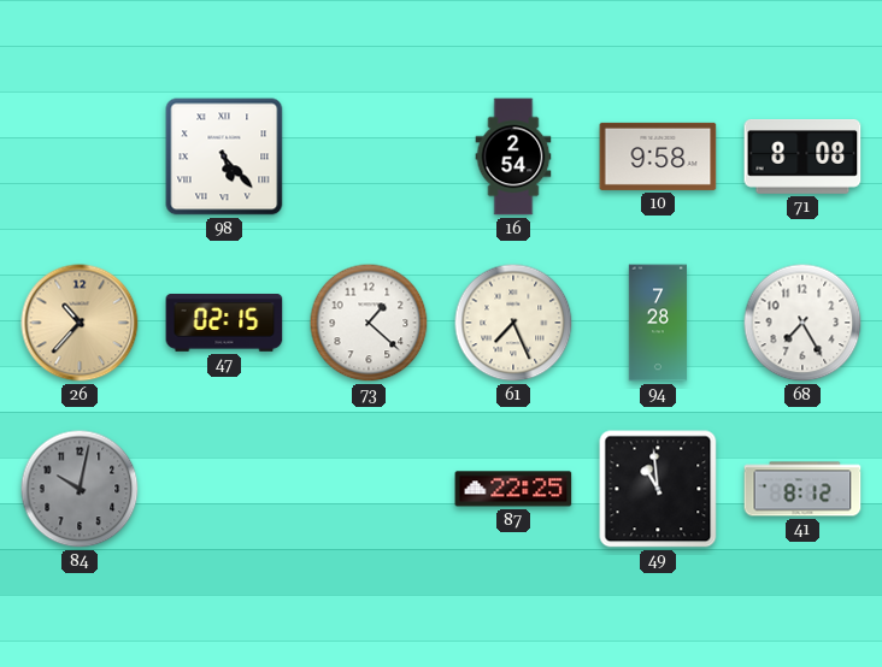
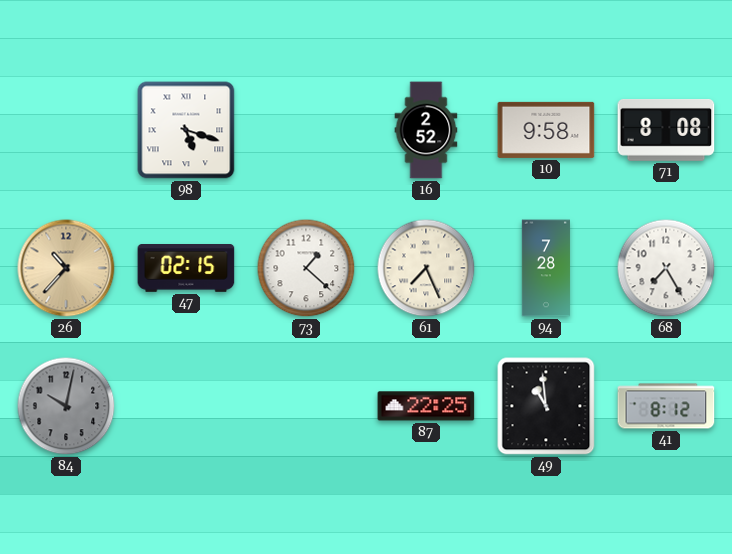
98: 5:23 -> 5:18
16: 2:54 -> 2:52
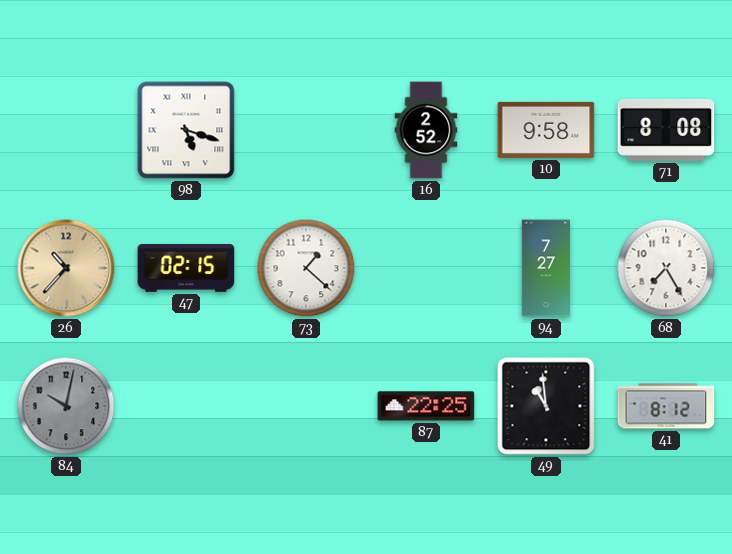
61: 7:26 -> none
94: 7:28 -> 7:27
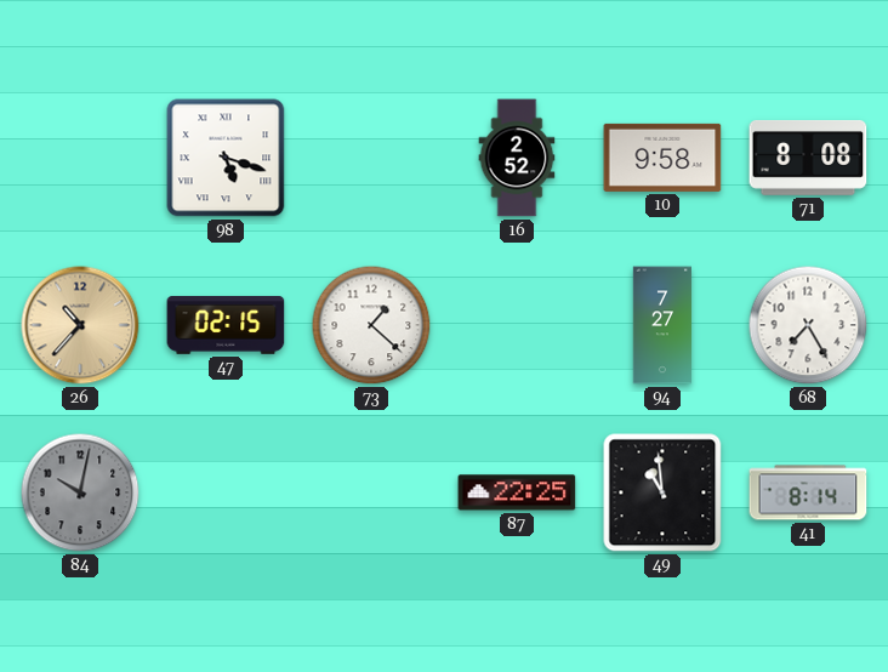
41: 8:12 -> 8:14
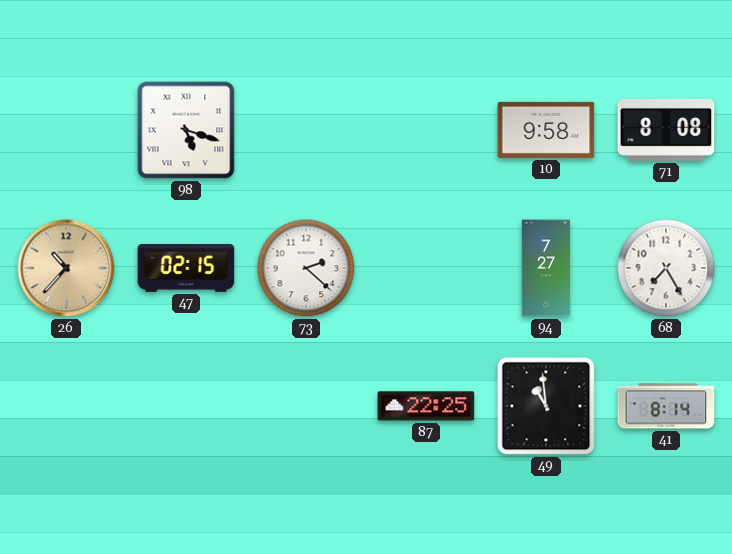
16: 2:52 -> none
73: 1:22 -> 2:22
84: 10:02 -> none
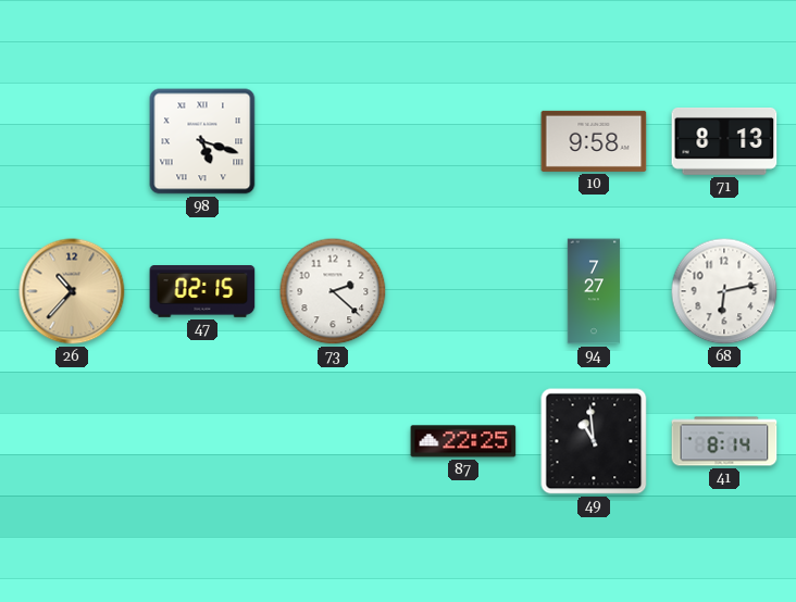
71: 8:08 -> 8:13
68: 7:25 -> 6:13
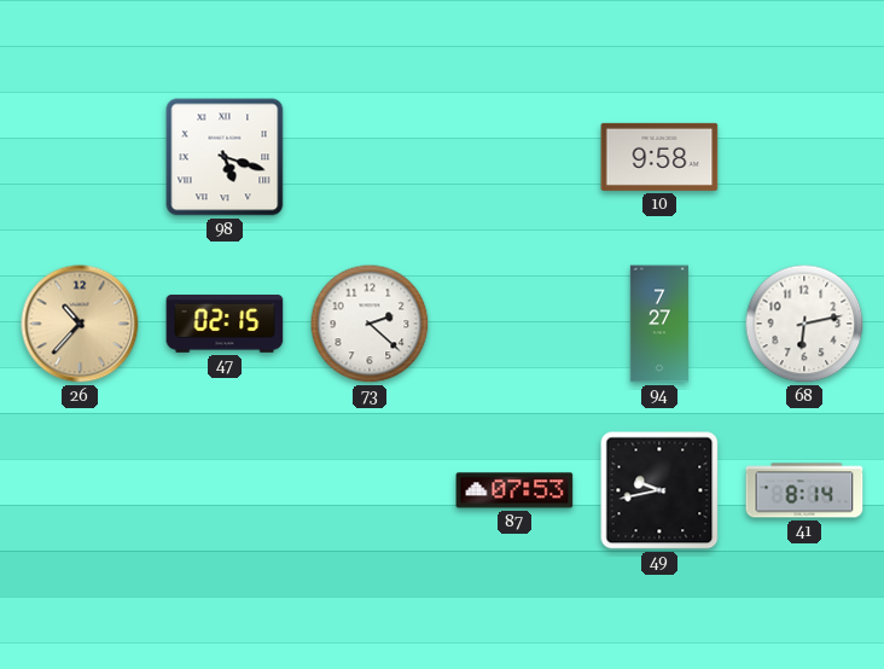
71: 8:13 -> none
87: 22:25 -> 07:53
49: 10:59 -> 9:43
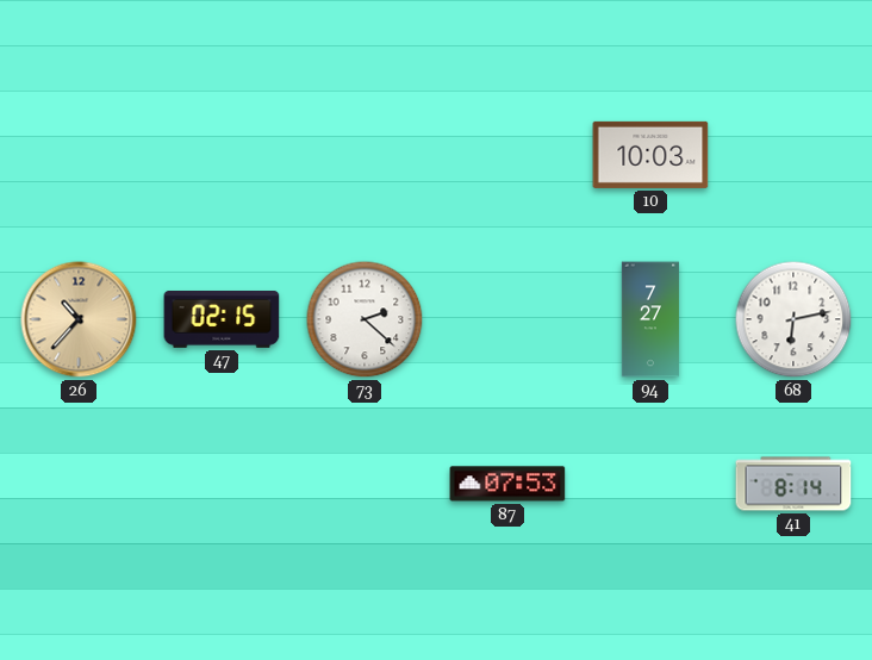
98: 5:18 -> none
10: 9:58 -> 10:03
49: 9:43 -> none
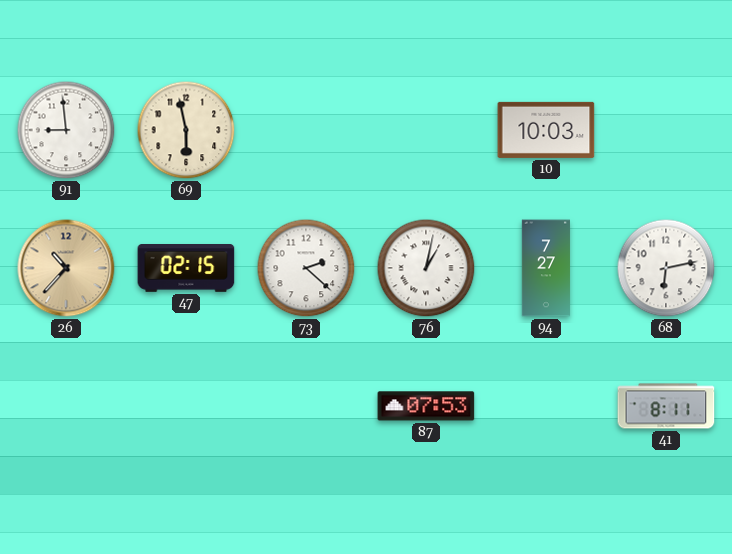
91: none -> 8:59
69: none -> 5:58
76: none -> 1:02
41: 8:14 -> 8:11
